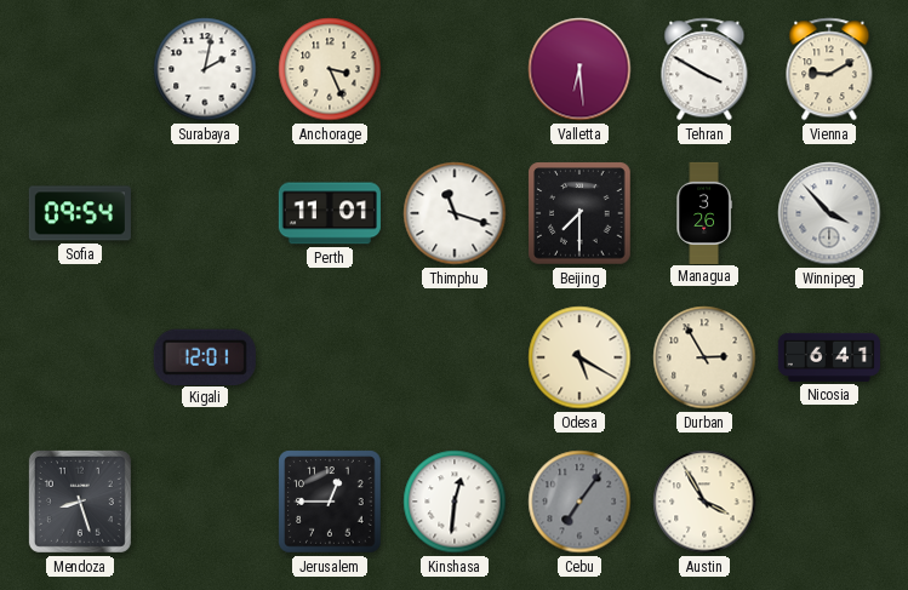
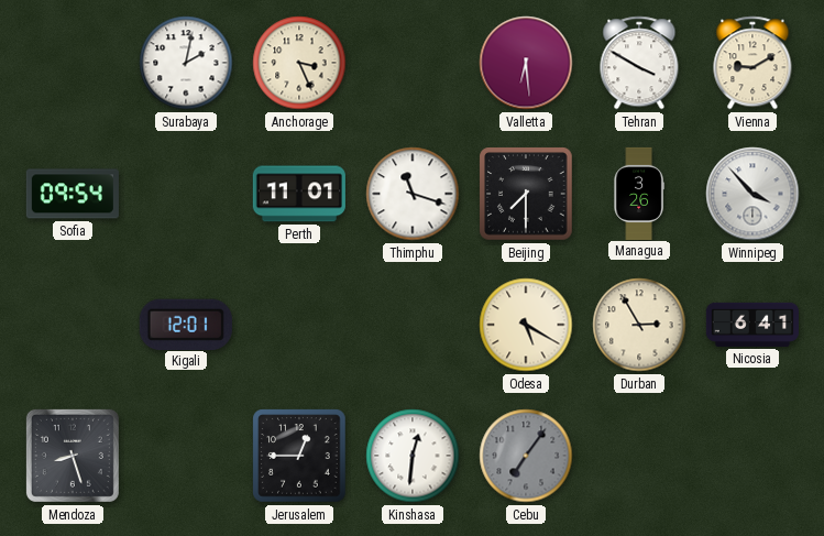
Austin: 3:55 -> none
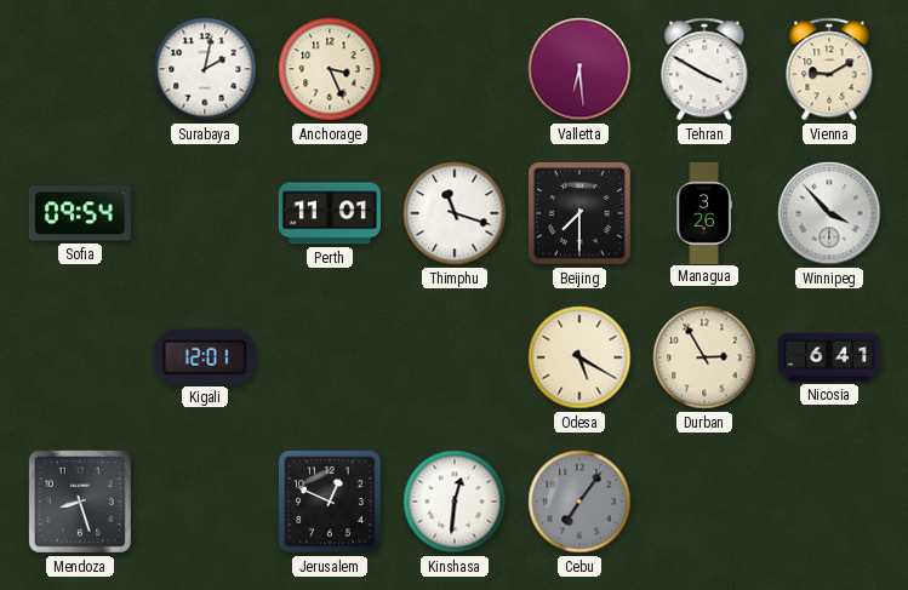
Jerusalem: 12:45 -> 12:49
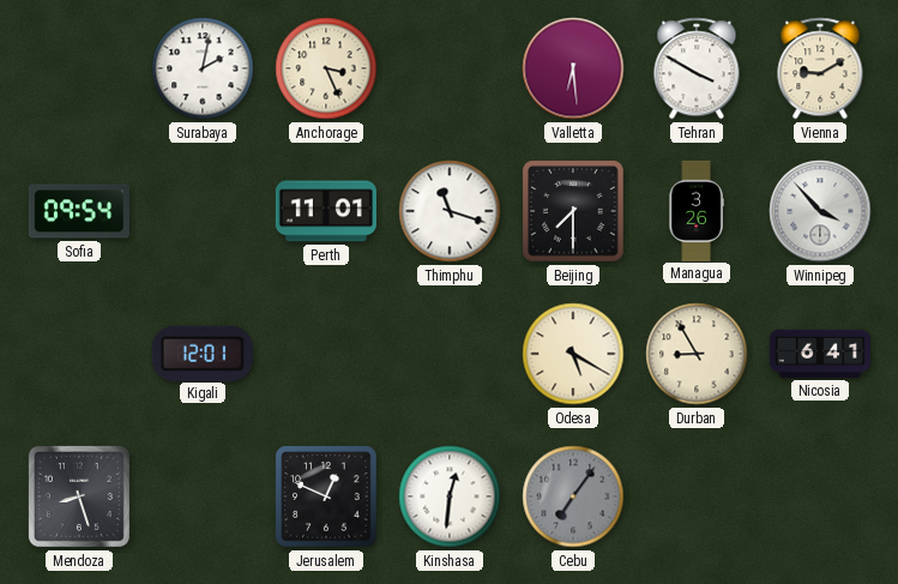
Durban: 2:55 -> 8:55
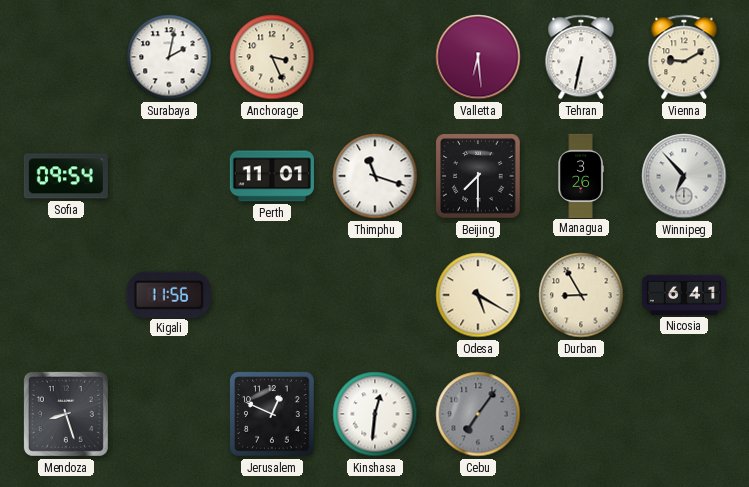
Tehran: 3:50 -> 6:32
Winnipeg: 3:53 -> 6:53
Kigali: 12:01 -> 11:56
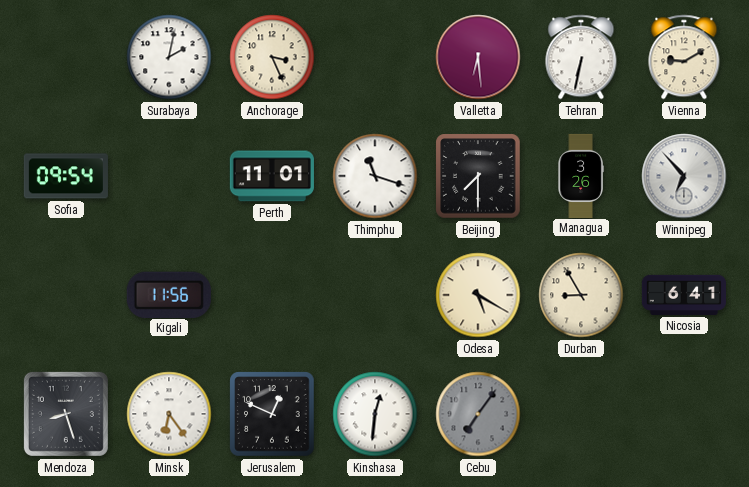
Minsk: none -> 6:24
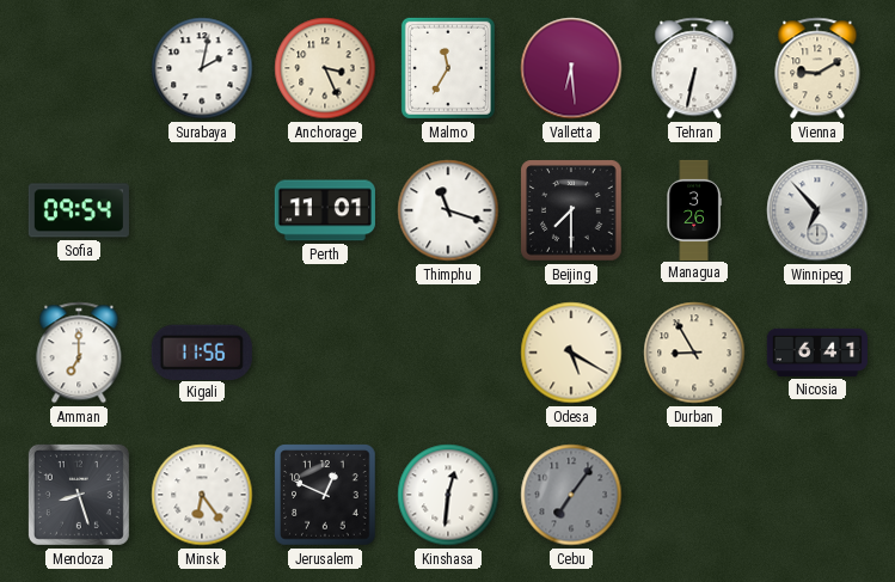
Malmo: none -> 11:35
Amman: none -> 7:00
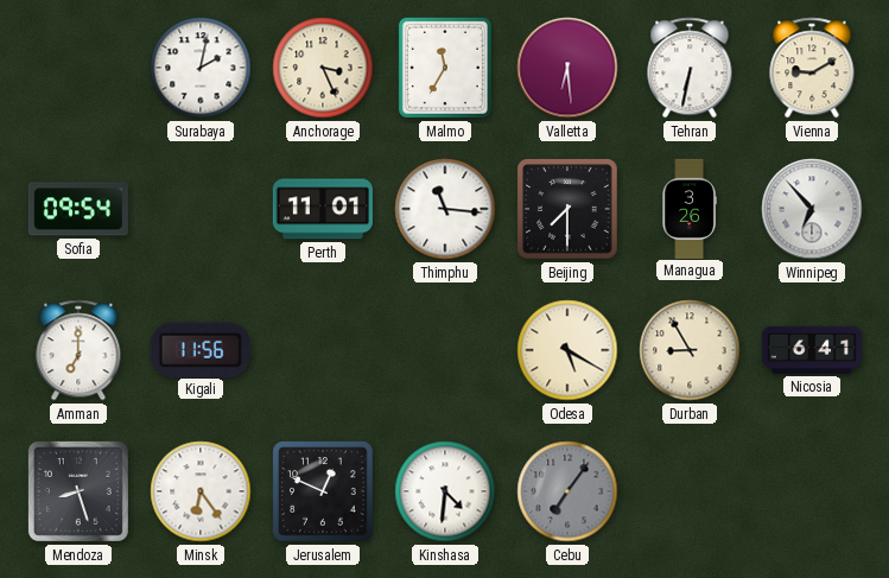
Thimphu: 11:18 -> 11:16
Kinshasa: 12:31 -> 4:31
